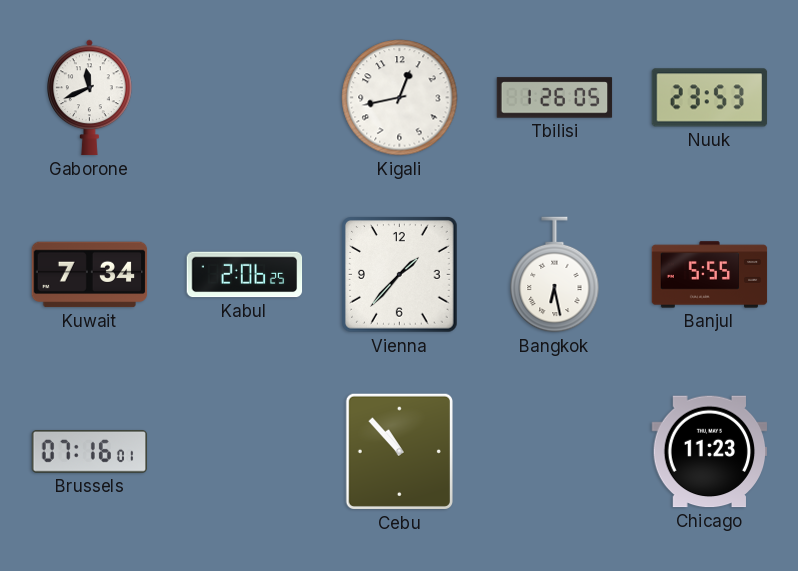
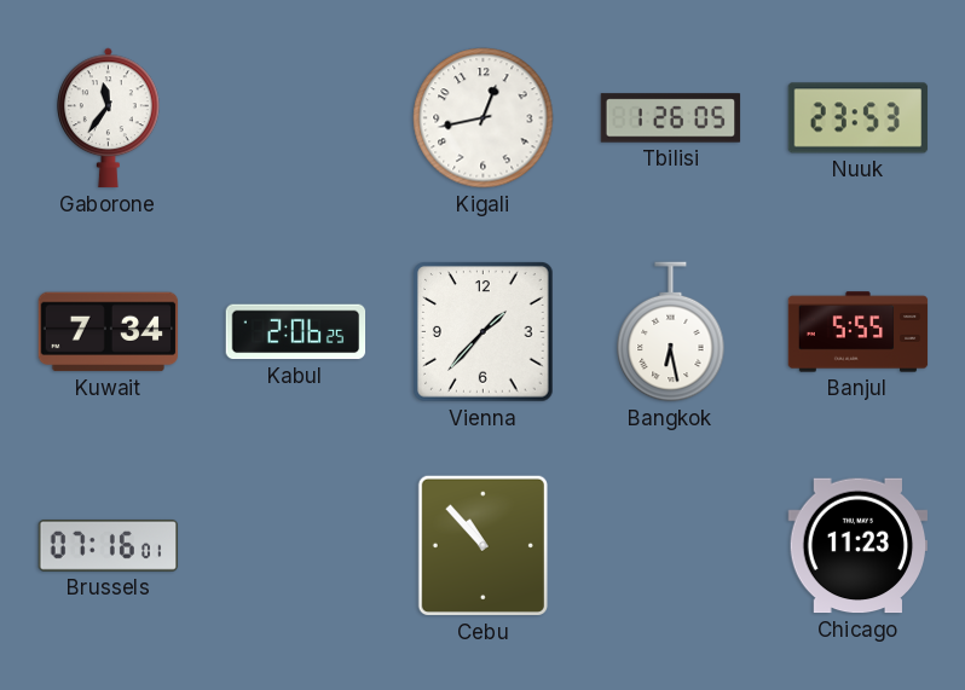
Gaborone: 11:41 -> 11:36
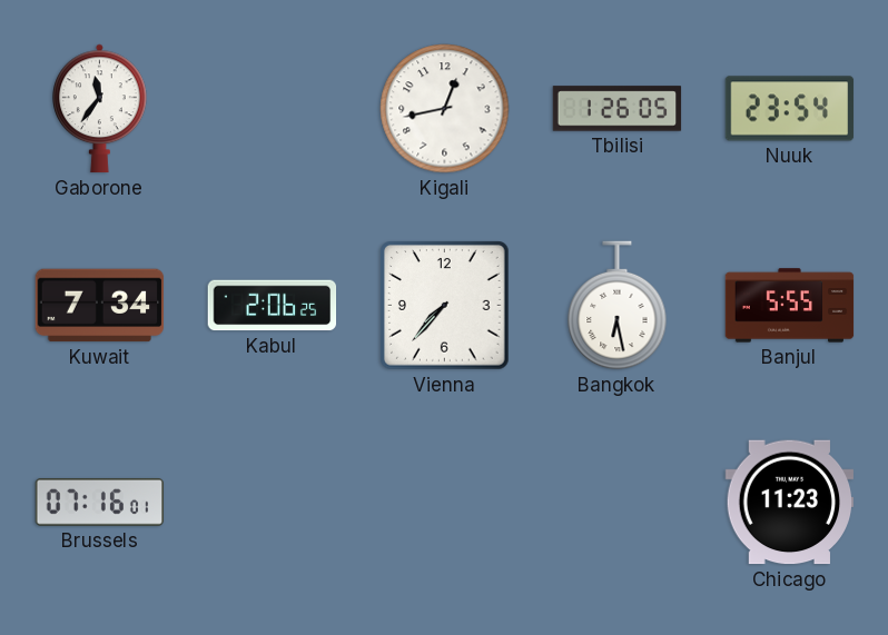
Nuuk: 23:53 -> 23:54
Vienna: 1:37 -> 7:37
Cebu: 10:53 -> none
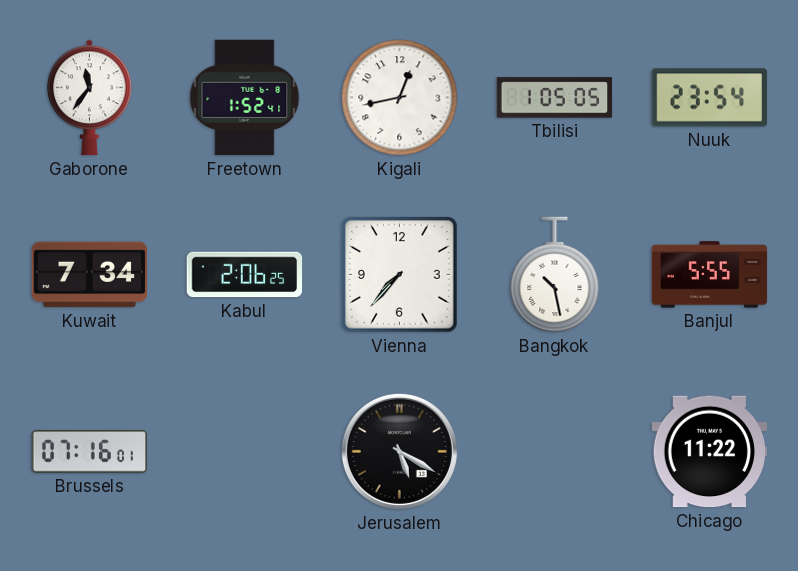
Freetown: none -> 1:52
Tbilisi: 1:26 -> 1:05
Bangkok: 6:28 -> 10:28
Jerusalem: none -> 5:20
Chicago: 11:23 -> 11:22
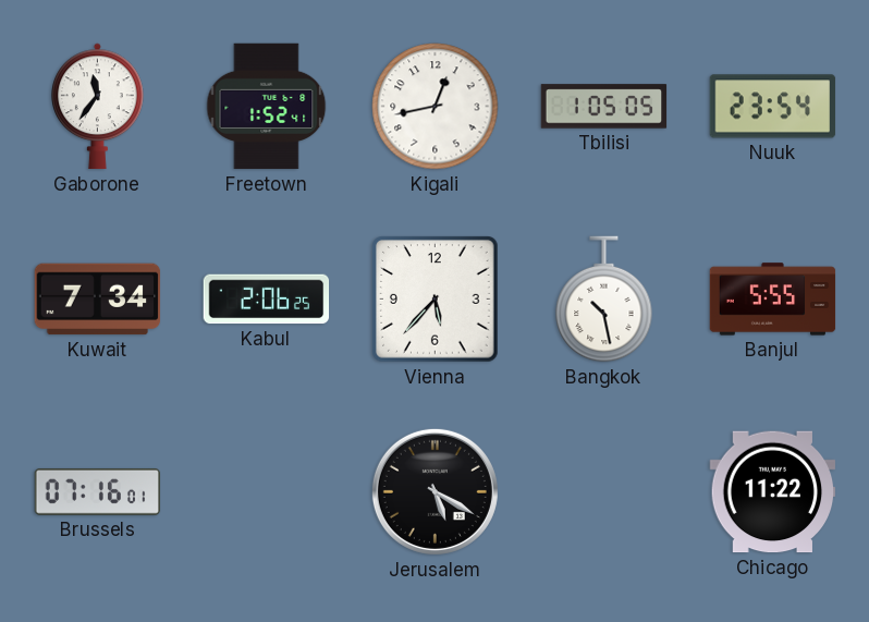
Vienna: 7:37 -> 5:37
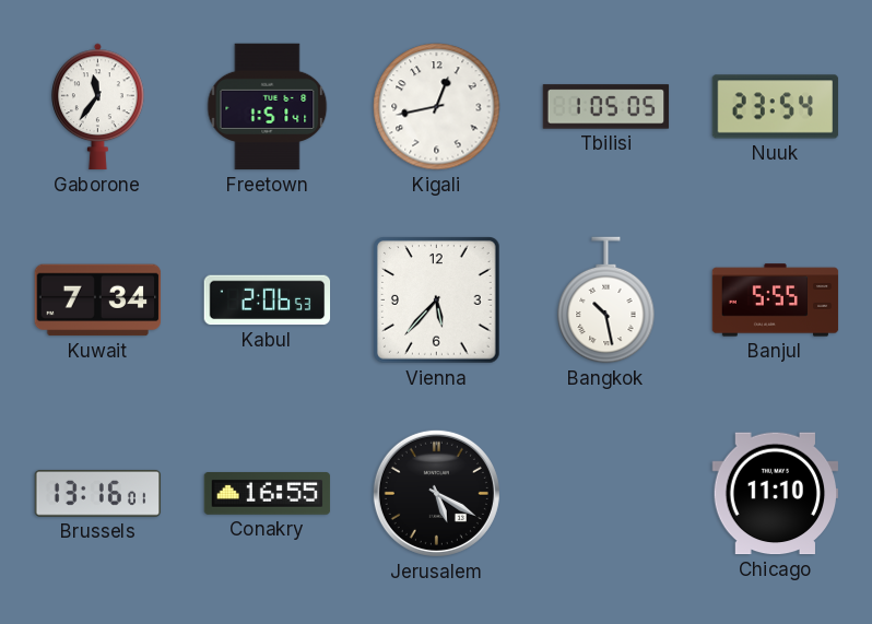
Freetown: 1:52 -> 1:51
Kabul: 2:06:25 -> 2:06:53
Brussels: 07:16 -> 13:16
Conakry: none -> 16:55
Chicago: 11:22 -> 11:10
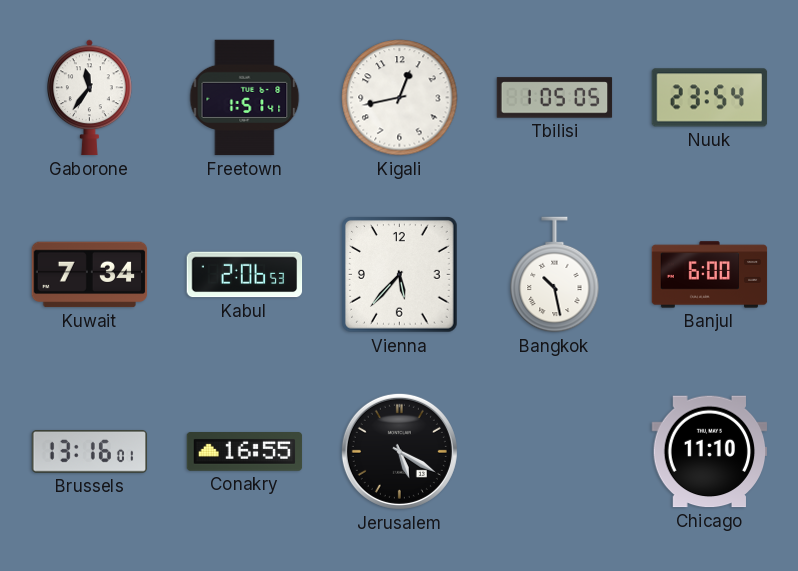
Banjul: 5:55 -> 6:00
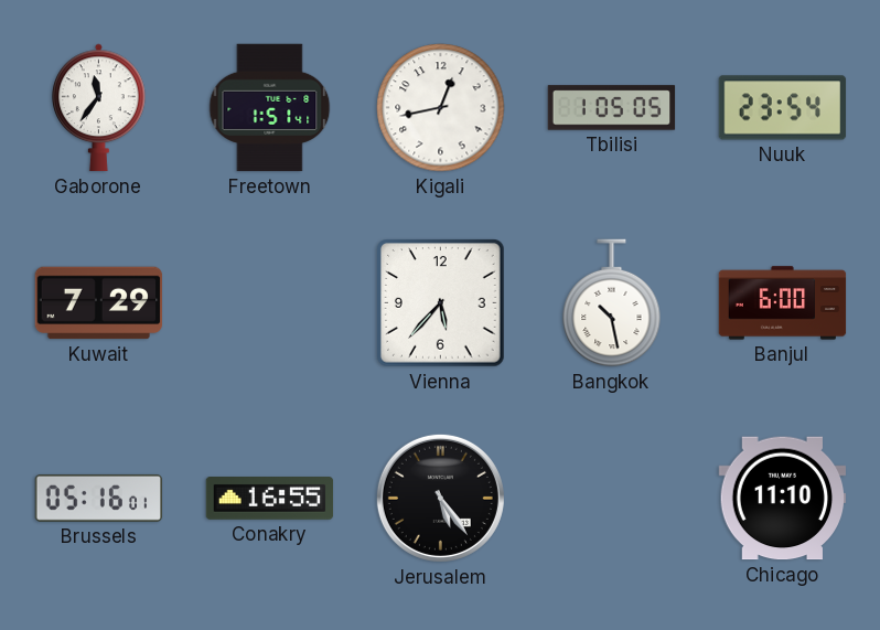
Kuwait: 7:34 -> 7:29
Kabul: 2:06 -> none
Brussels: 13:16 -> 05:16
Jerusalem: 5:20 -> 5:24
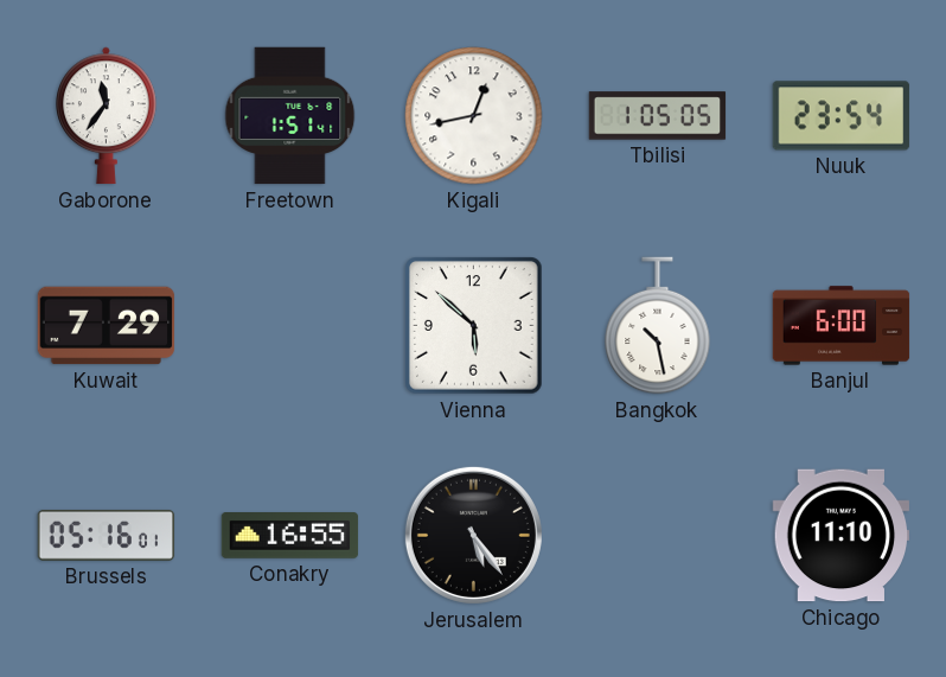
Vienna: 5:37 -> 5:52
